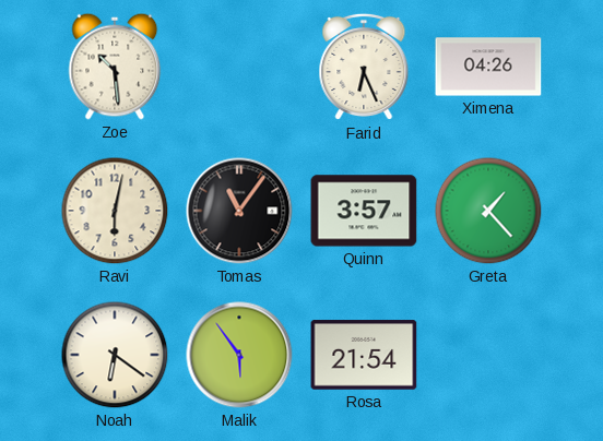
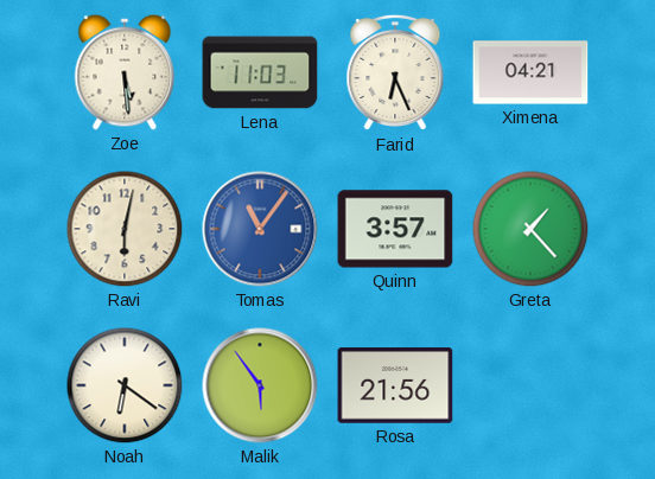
Zoe: 10:29 -> 5:29
Lena: none -> 11:03
Ximena: 04:26 -> 04:21
Tomas dial: black -> blue
Rosa: 21:54 -> 21:56
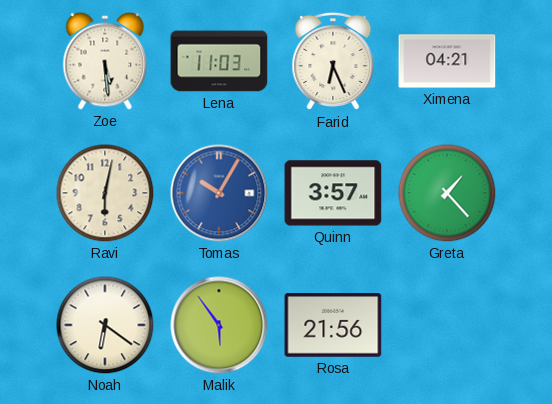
Tomas: 11:06 -> 10:05
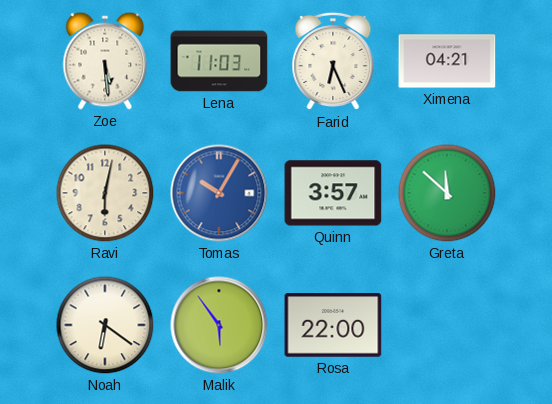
Greta: 1:23 -> 11:52
Rosa: 21:56 -> 22:00
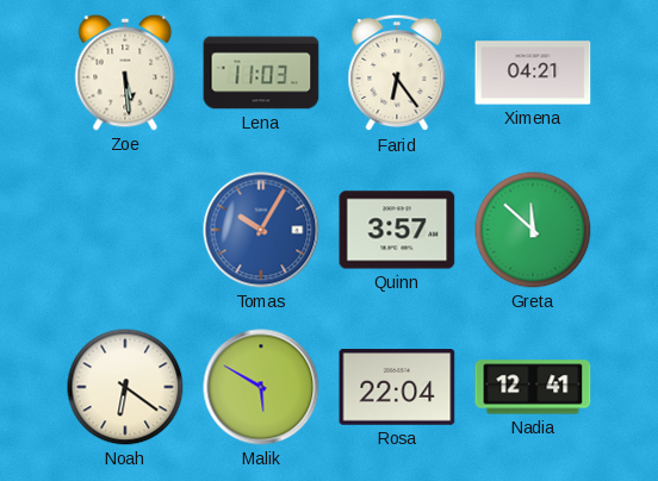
Farid: 6:26 -> 6:24
Ravi: 6:02 -> none
Malik: 5:54 -> 5:50
Rosa: 22:00 -> 22:04
Nadia: none -> 12:41
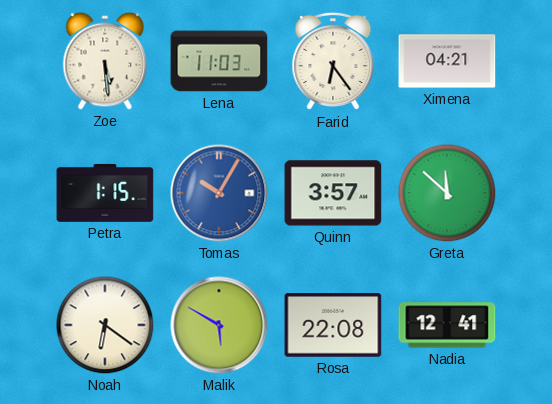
Petra: none -> 1:15
Rosa: 22:04 -> 22:08
